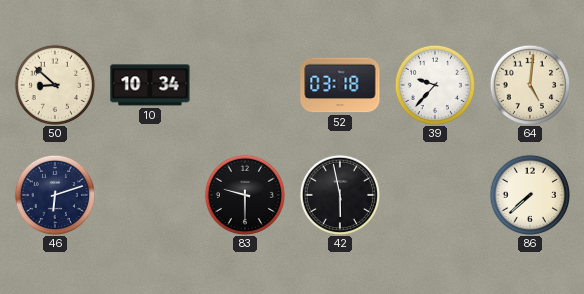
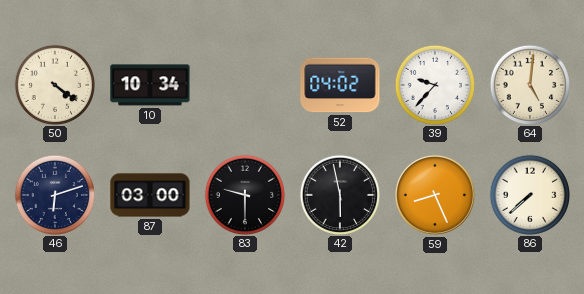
50: 8:52 -> 4:21
52: 03:18 -> 04:02
87: none -> 03:00
59: none -> 8:26
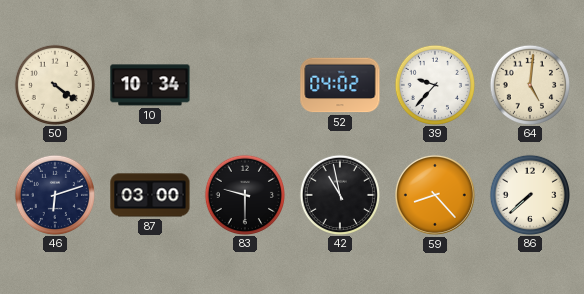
42: 5:58 -> 10:58
59: 8:26 -> 8:23
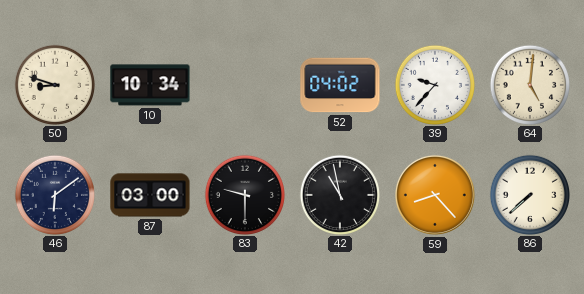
50: 4:21 -> 8:48
46: 6:12 -> 6:09
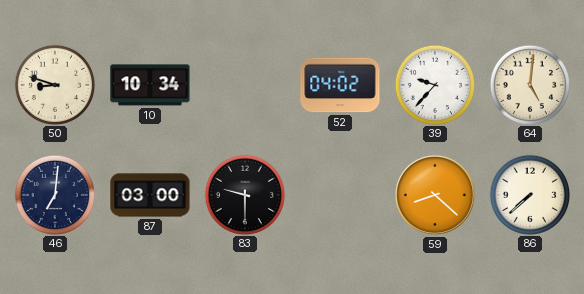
46: 6:09 -> 7:01
42: 10:58 -> none
59: 8:23 -> 8:22
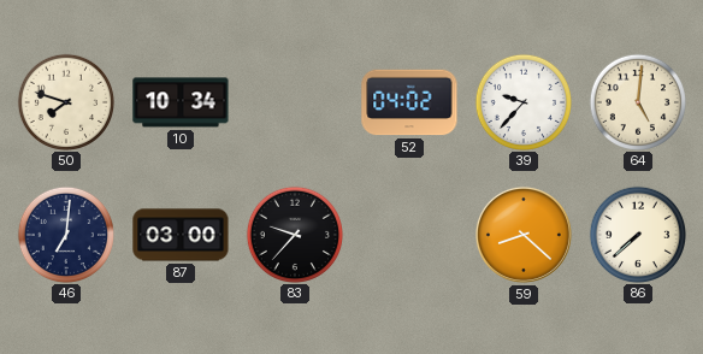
50: 8:48 -> 7:48
83: 9:30 -> 9:37
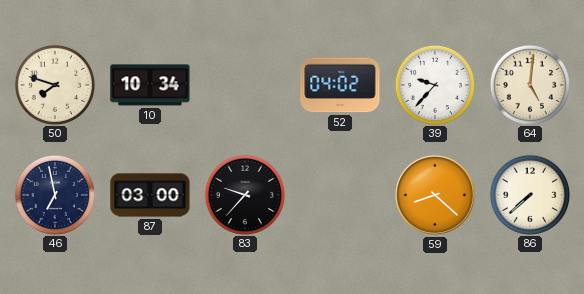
46: 7:01 -> 6:58
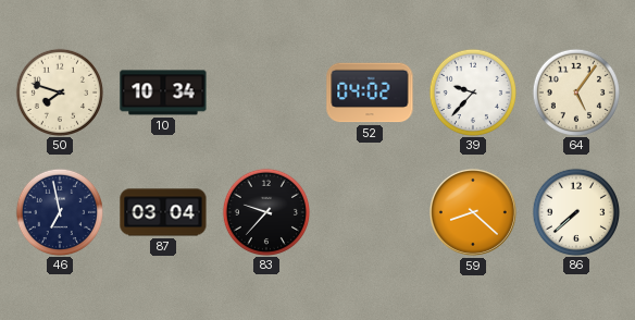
64: 5:01 -> 5:06
87: 03:00 -> 03:04
